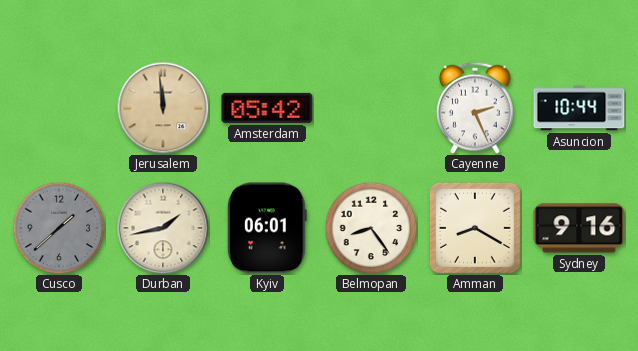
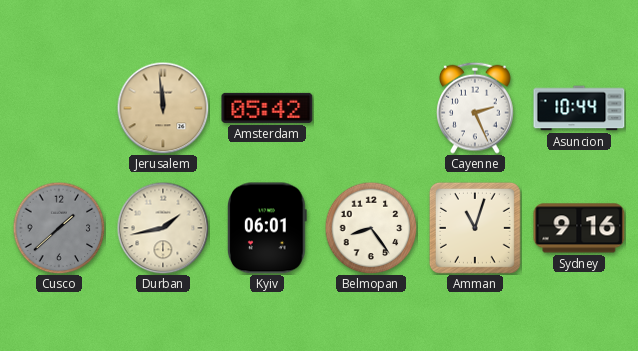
Amman: 8:20 -> 11:03
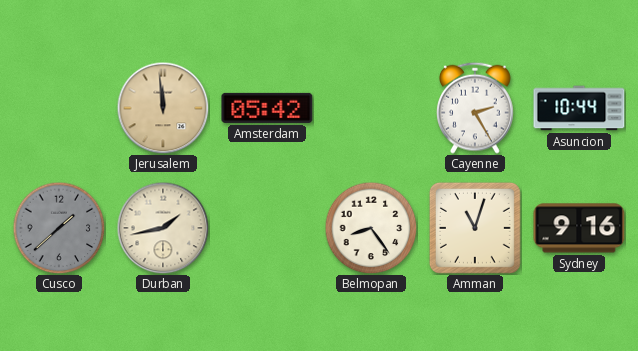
Cayenne: 2:26 -> 2:25
Kyiv: 06:01 -> none
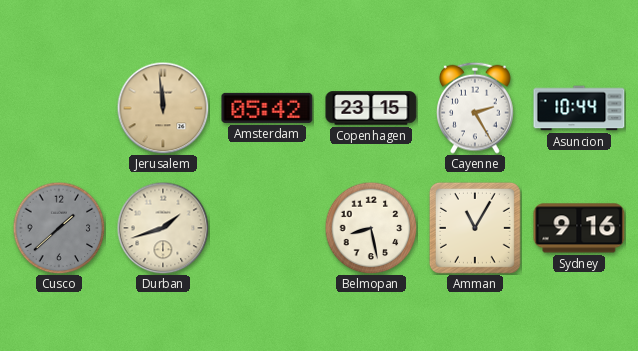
Copenhagen: none -> 23:15
Durban: 1:43 -> 1:42
Belmopan: 8:24 -> 8:28
Amman: 11:03 -> 11:05
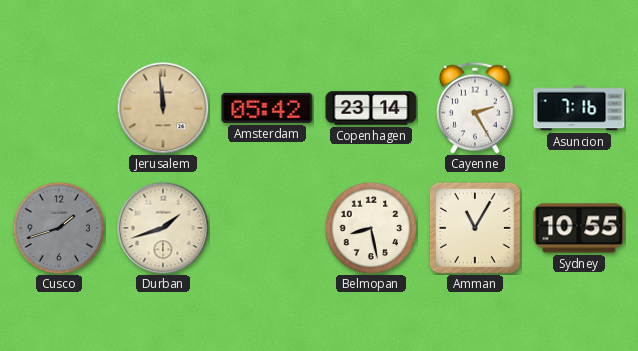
Copenhagen: 23:15 -> 23:14
Asuncion: 10:44 -> 7:16
Cusco: 1:38 -> 1:42
Sydney: 9:16 -> 10:55
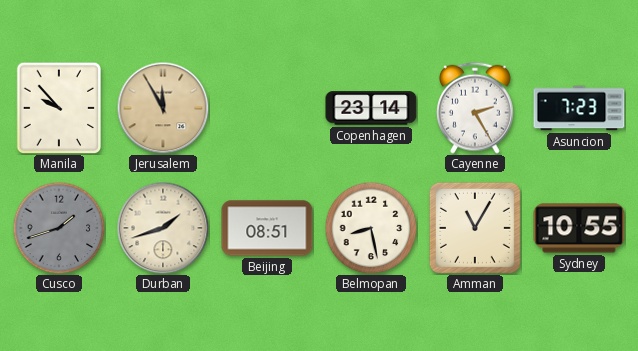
Manila: none -> 9:53
Jerusalem: 11:59 -> 11:55
Amsterdam: 05:42 -> none
Asuncion: 7:16 -> 7:23
Beijing: none -> 08:51
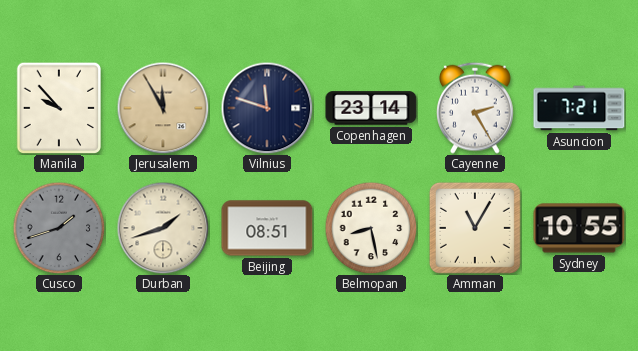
Vilnius: none -> 11:48
Asuncion: 7:23 -> 7:21
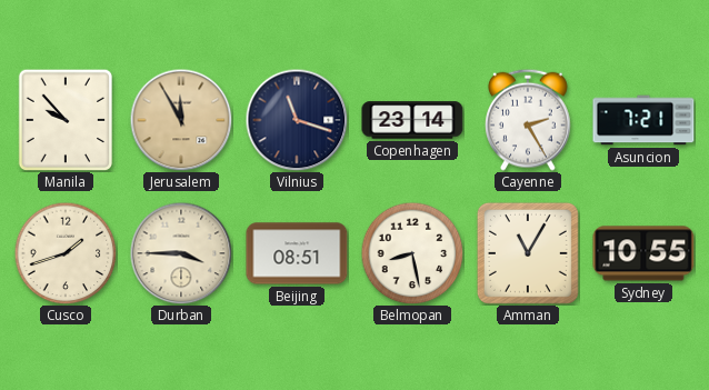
Vilnius: 11:48 -> 11:18
Cusco dial: grey -> cream
Durban: 1:42 -> 3:45
